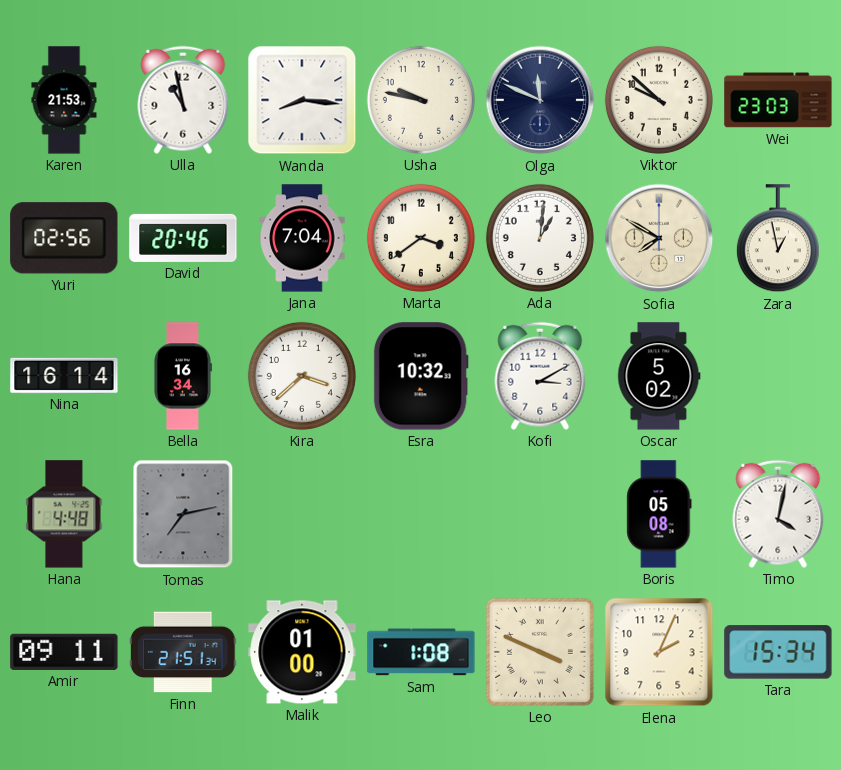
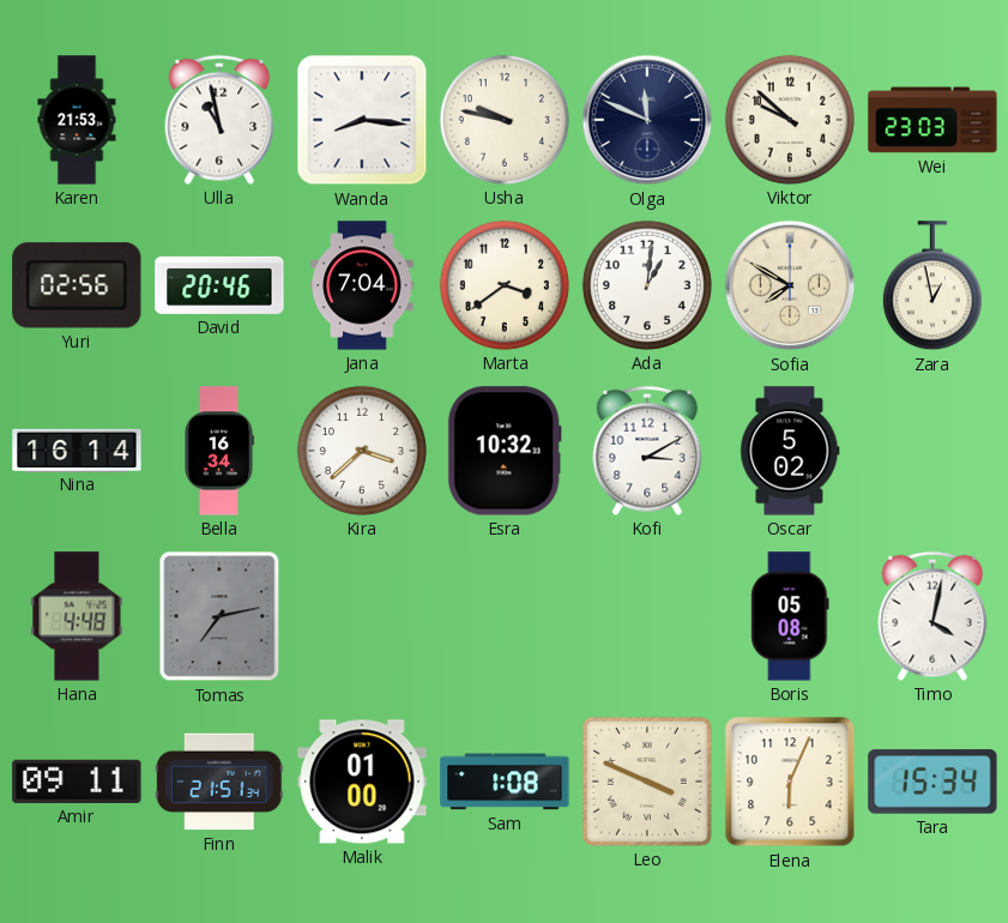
Elena: 2:04 -> 6:04
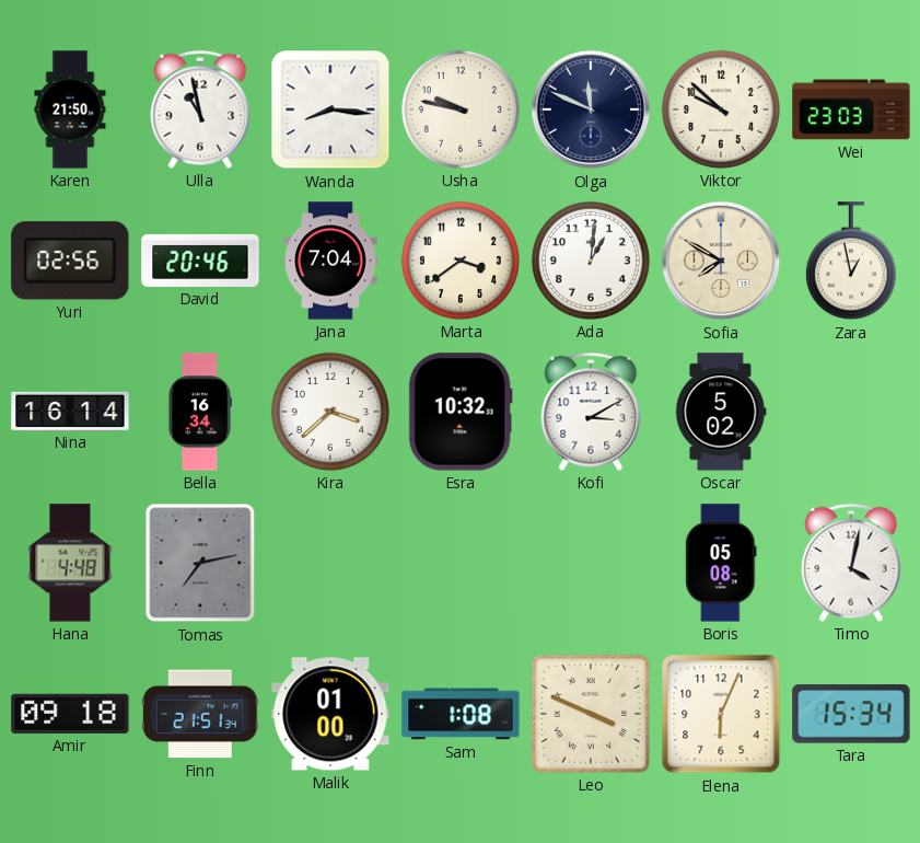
Karen: 21:53 -> 21:50
Amir: 09:11 -> 09:18
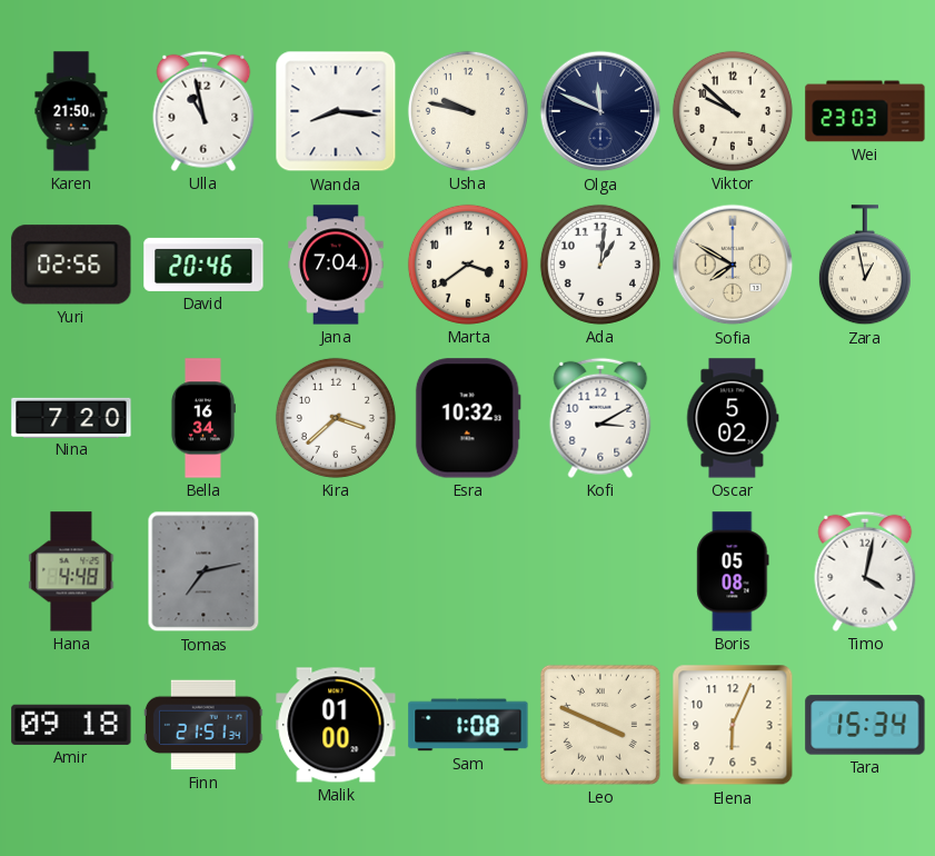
Nina: 16:14 -> 7:20
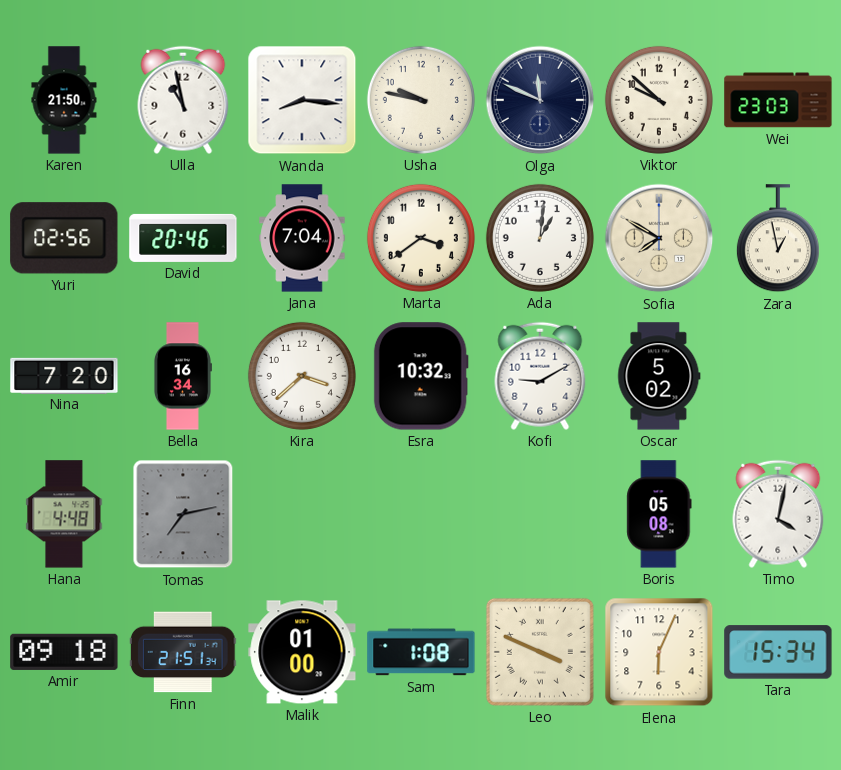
Kofi: 3:10 -> 9:10
